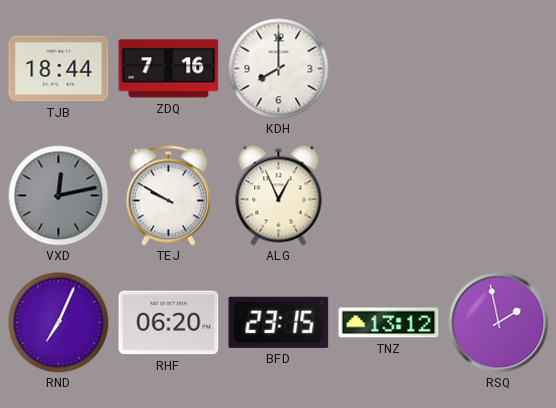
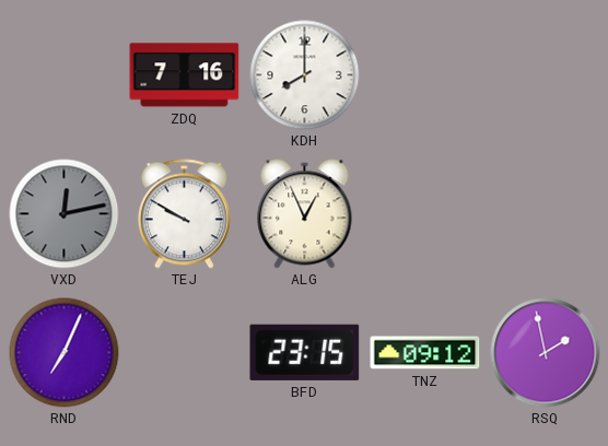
TJB: 18:44 -> none
RHF: 06:20 -> none
TNZ: 13:12 -> 09:12
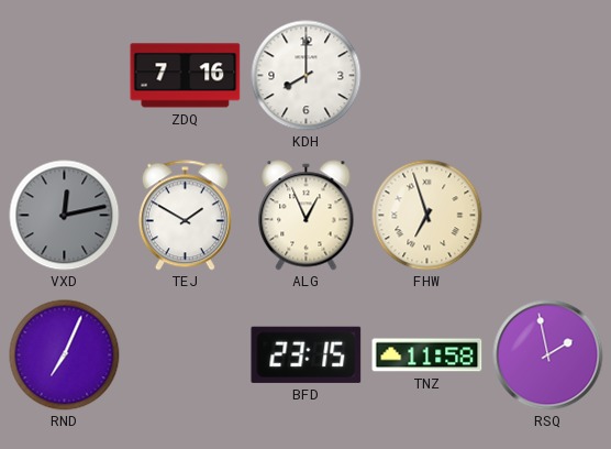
TEJ: 9:50 -> 1:50
FHW: none -> 6:57
TNZ: 09:12 -> 11:58
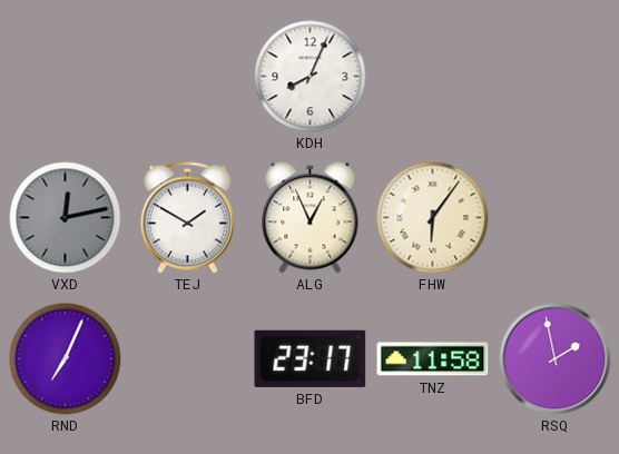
ZDQ: 7:16 -> none
KDH: 8:00 -> 8:04
FHW: 6:57 -> 6:06
BFD: 23:15 -> 23:17
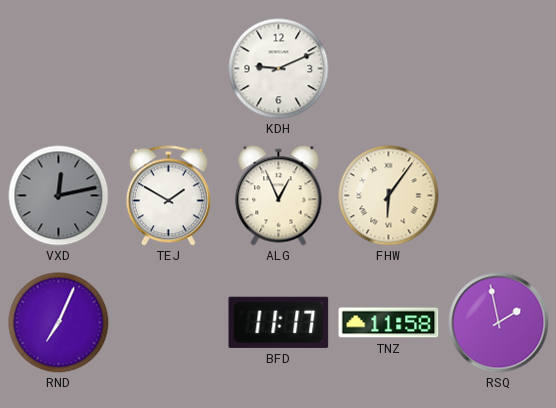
KDH: 8:04 -> 9:11
BFD: 23:17 -> 11:17
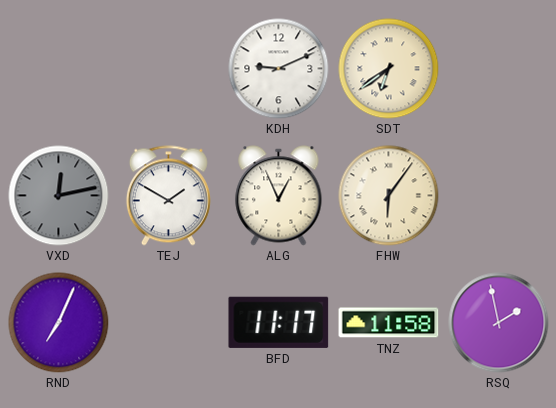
SDT: none -> 6:39
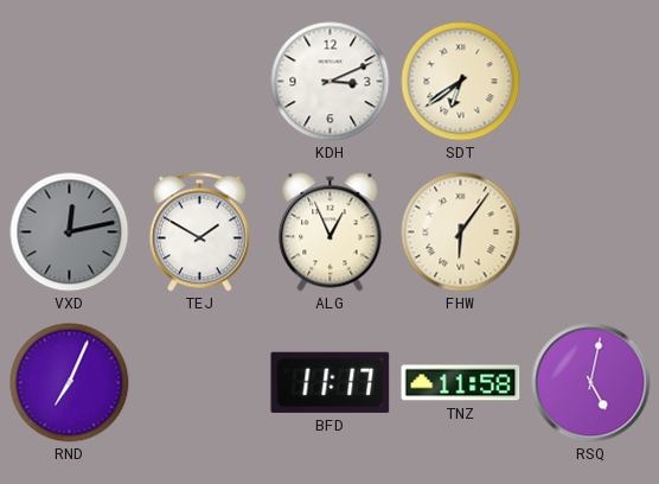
KDH: 9:11 -> 3:11
RSQ: 1:58 -> 5:02
